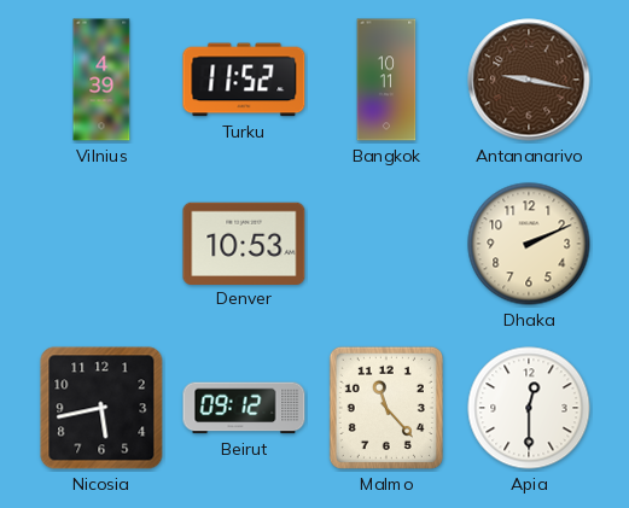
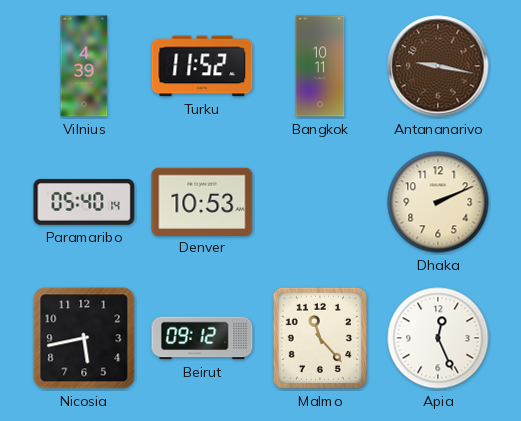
Paramaribo: none -> 05:40
Apia: 12:30 -> 12:26
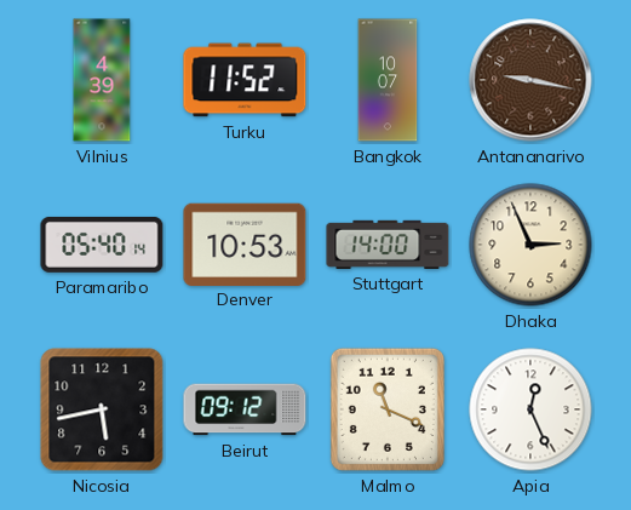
Bangkok: 10:11 -> 10:07
Stuttgart: none -> 14:00
Dhaka: 2:11 -> 2:56
Malmo: 11:23 -> 11:19
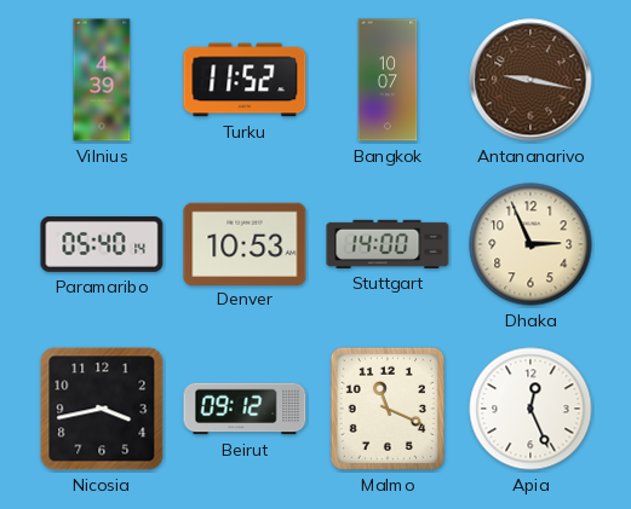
Nicosia: 5:43 -> 3:43
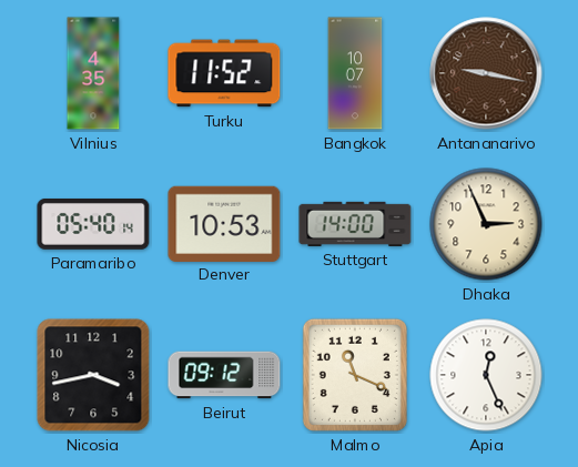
Vilnius: 4:39 -> 4:35
